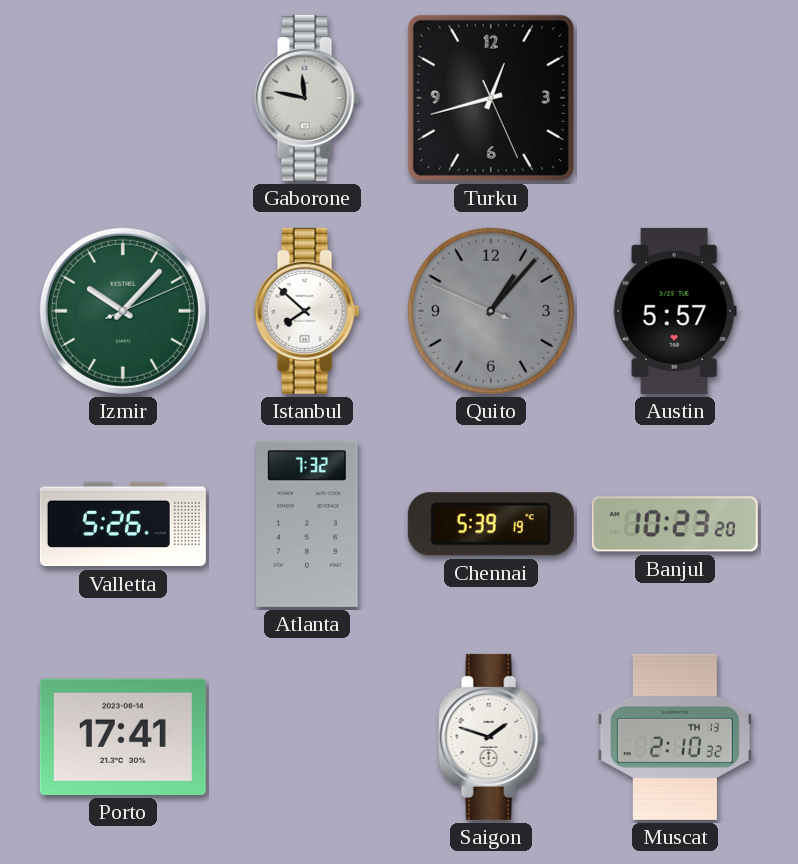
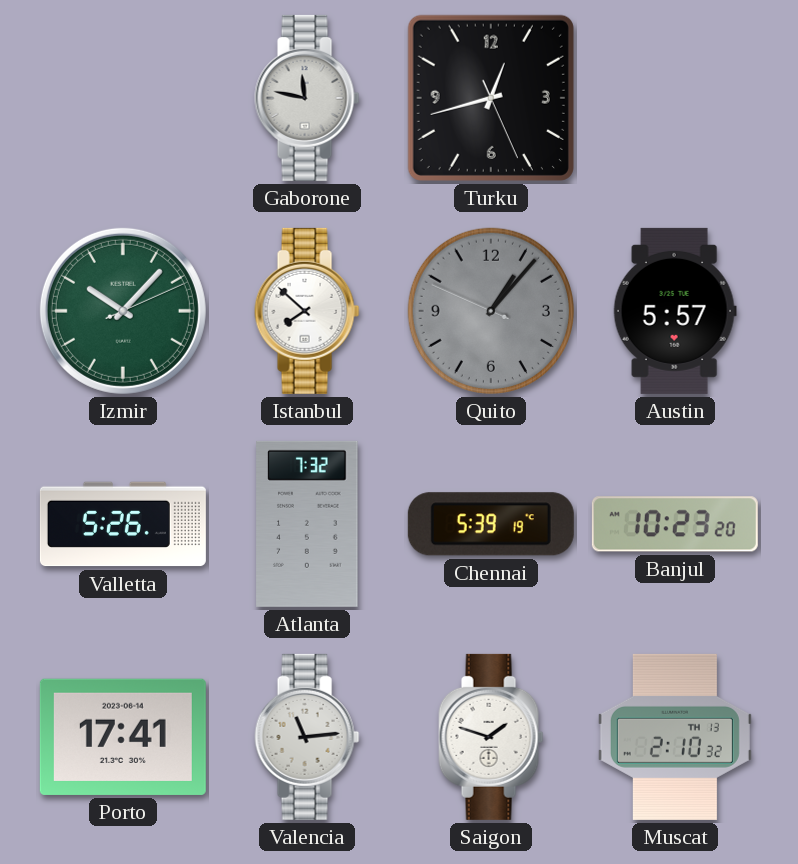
Valencia: none -> 11:14
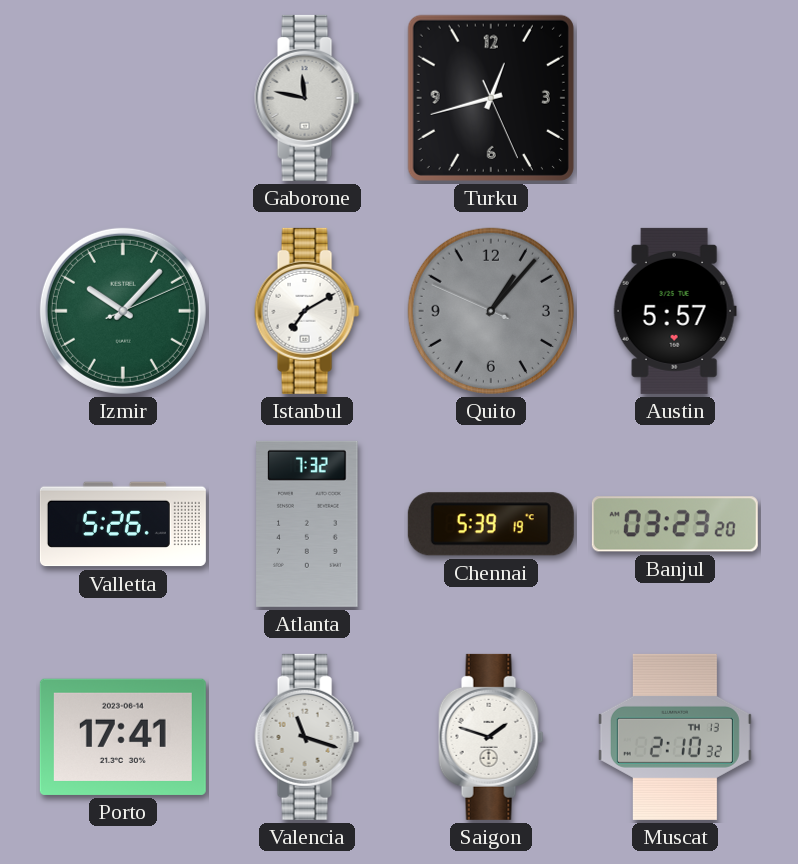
Istanbul: 7:52 -> 7:10
Banjul: 10:23 -> 03:23
Valencia: 11:14 -> 11:18
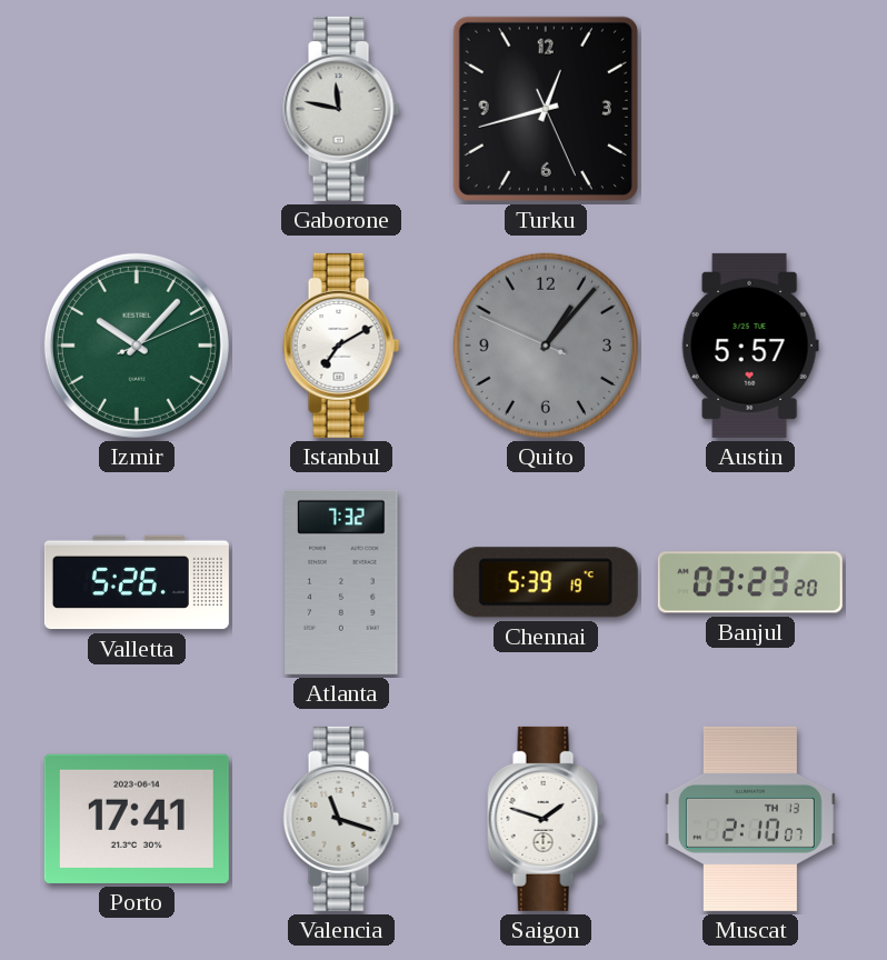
Muscat: 2:10:32 -> 2:10:07
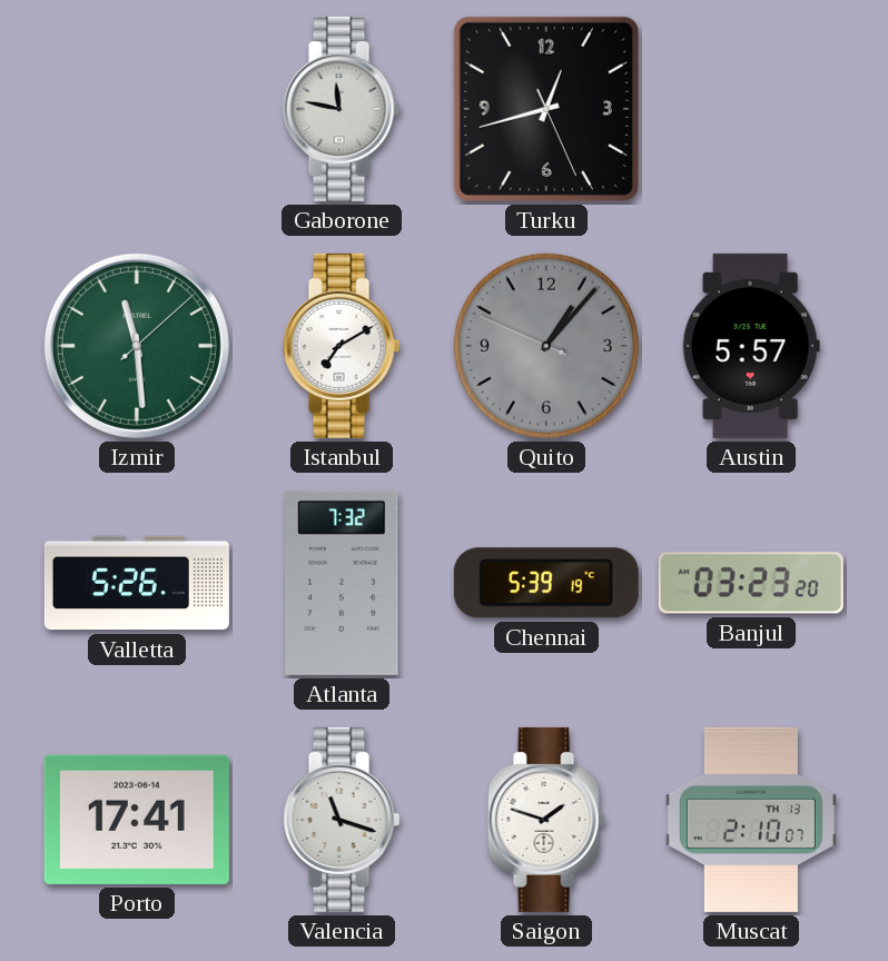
Izmir: 10:07 -> 11:29
